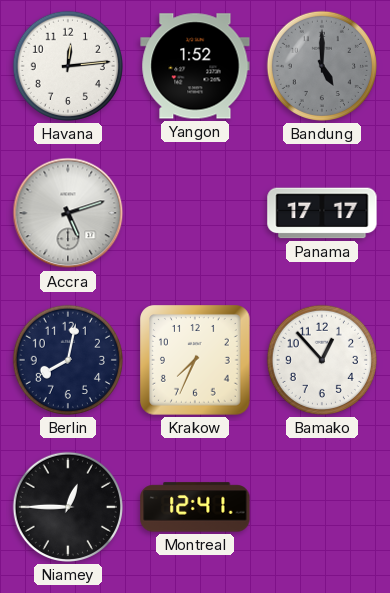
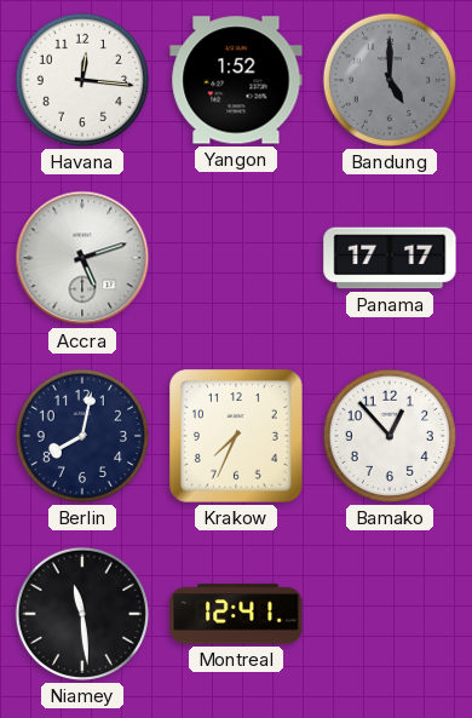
Havana: 12:14 -> 12:16
Niamey: 12:45 -> 11:29
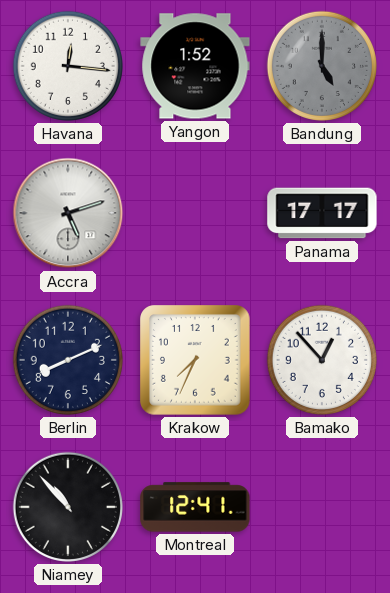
Berlin: 8:02 -> 8:11
Niamey: 11:29 -> 10:53
